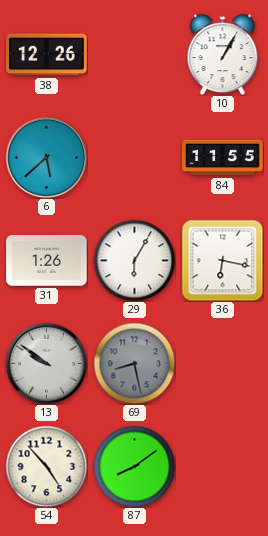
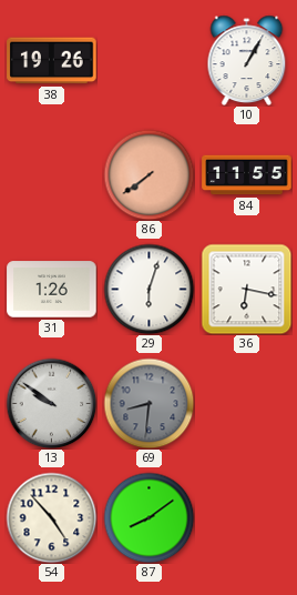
38: 12:26 -> 19:26
6: 5:38 -> none
86: none -> 7:39
29: 6:05 -> 6:03
69: 8:28 -> 8:31
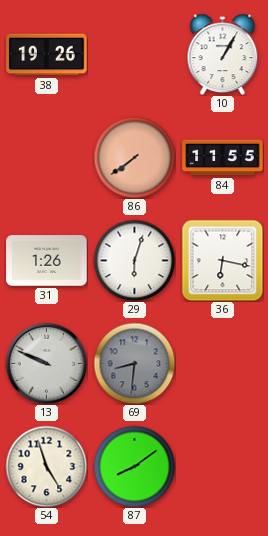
13: 9:51 -> 9:49
54: 4:53 -> 4:57
